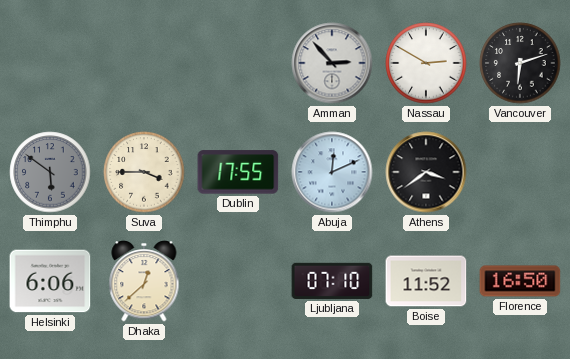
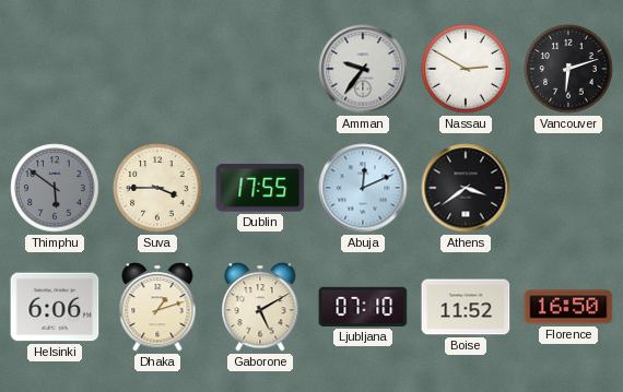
Amman: 2:53 -> 9:36
Dhaka: 12:38 -> 1:12
Gaborone: none -> 5:10
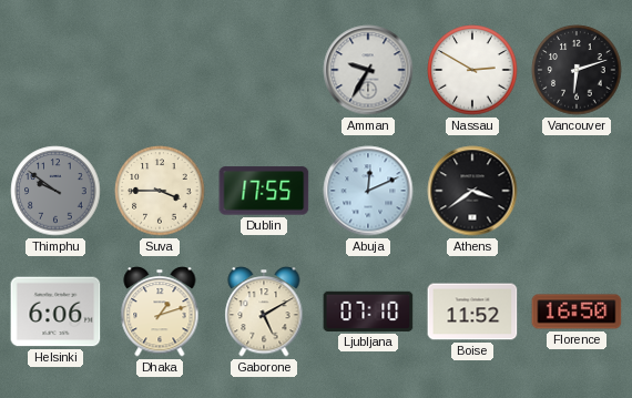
Amman: 9:36 -> 9:35
Thimphu: 5:51 -> 9:51
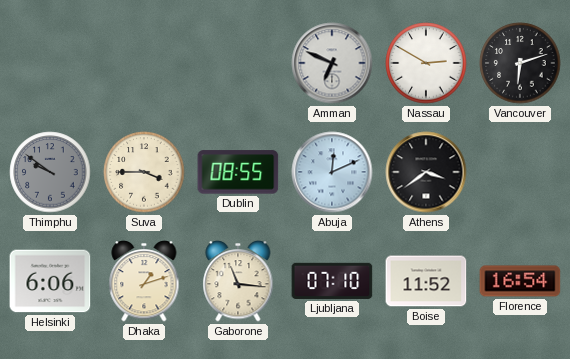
Amman: 9:35 -> 6:49
Dublin: 17:55 -> 08:55
Gaborone: 5:10 -> 11:16
Florence: 16:50 -> 16:54
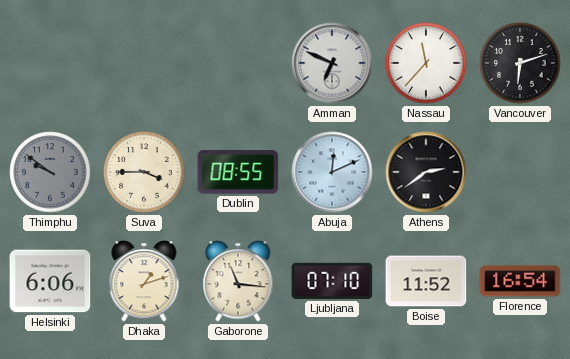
Nassau: 2:50 -> 11:37
Athens: 3:39 -> 2:39
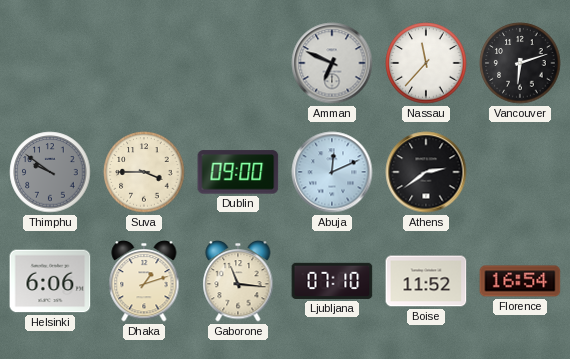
Dublin: 08:55 -> 09:00
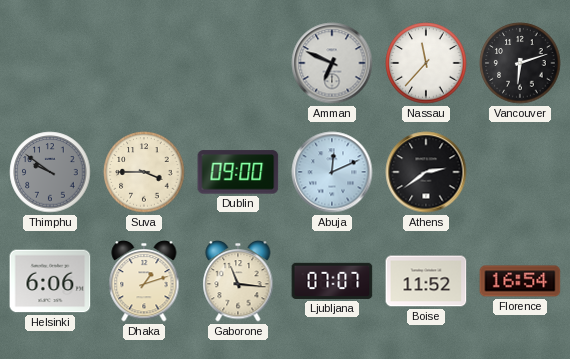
Ljubljana: 07:10 -> 07:07
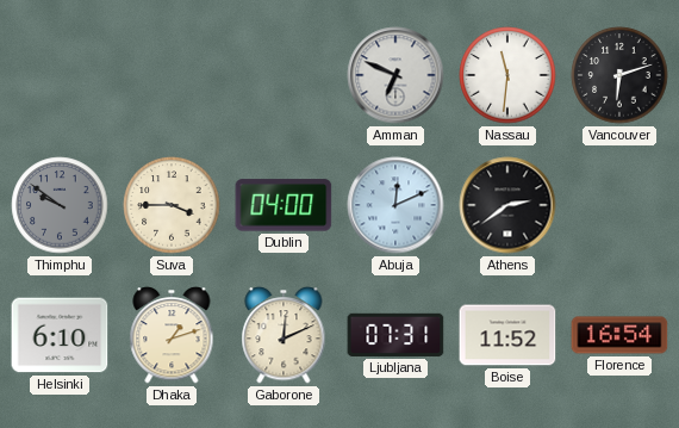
Nassau: 11:37 -> 11:31
Dublin: 09:00 -> 04:00
Helsinki: 6:06 -> 6:10
Gaborone: 11:16 -> 12:11
Ljubljana: 07:07 -> 07:31
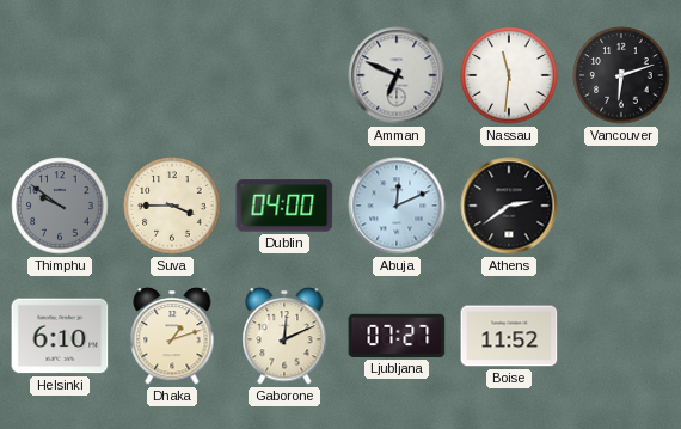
Ljubljana: 07:31 -> 07:27
Florence: 16:54 -> none
